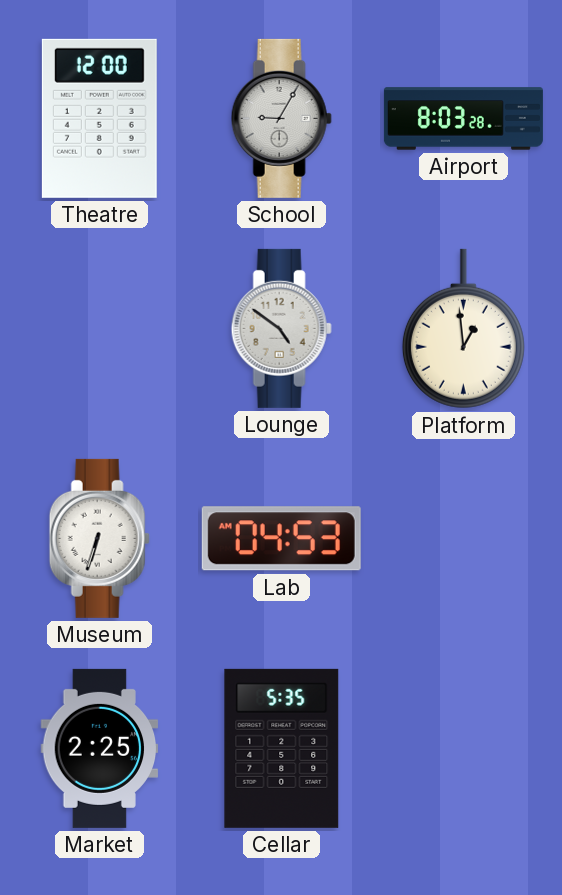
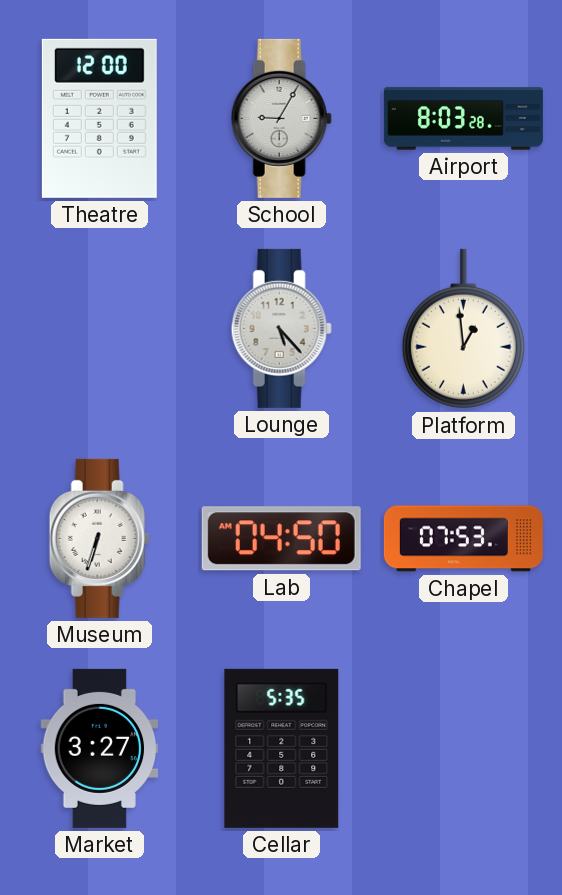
Lounge: 4:51 -> 5:23
Lab: 04:53 -> 04:50
Chapel: none -> 07:53
Market: 2:25 -> 3:27
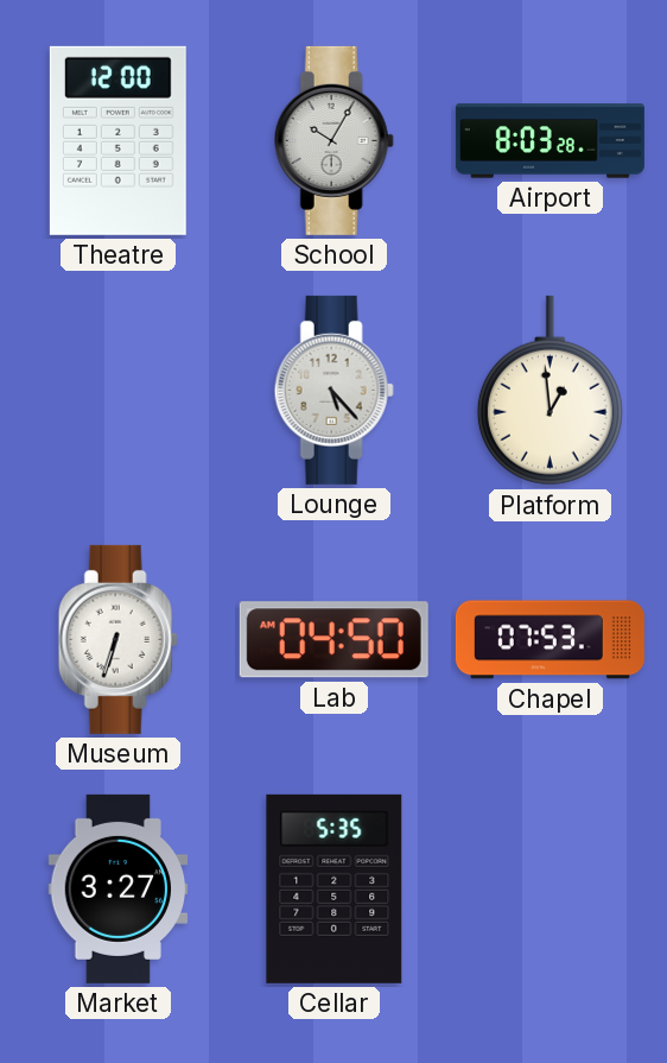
School: 9:05 -> 10:05
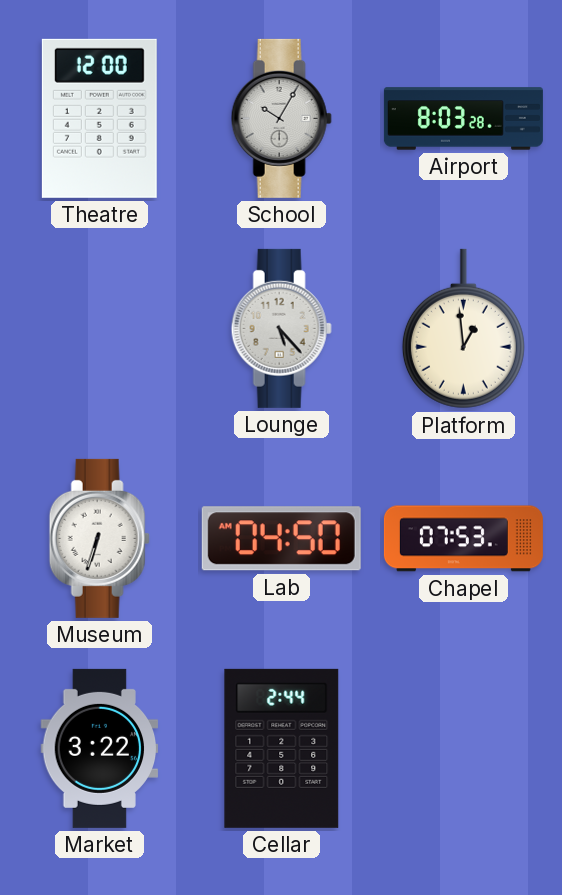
Market: 3:27 -> 3:22
Cellar: 5:35 -> 2:44
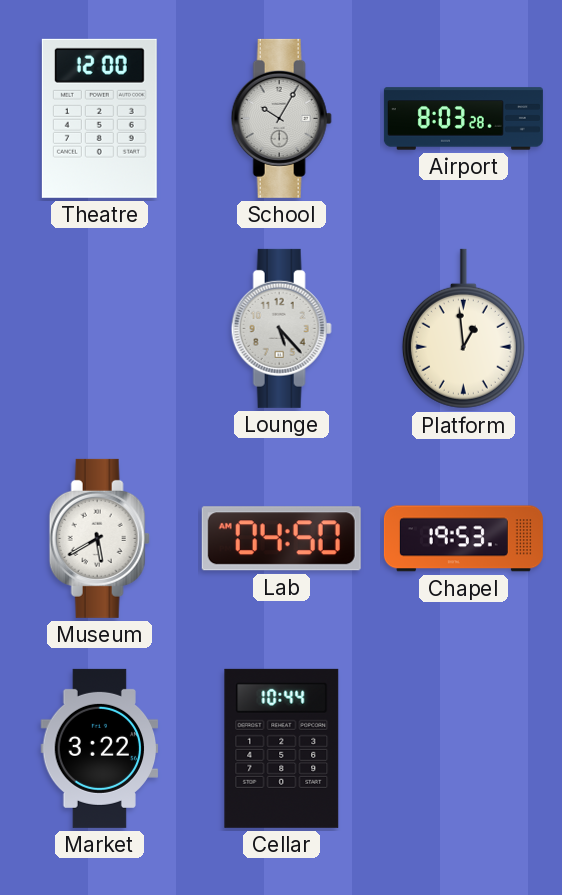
Museum: 6:33 -> 5:40
Chapel: 07:53 -> 19:53
Cellar: 2:44 -> 10:44
